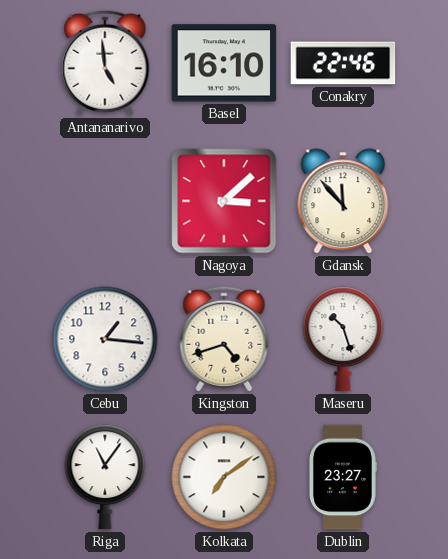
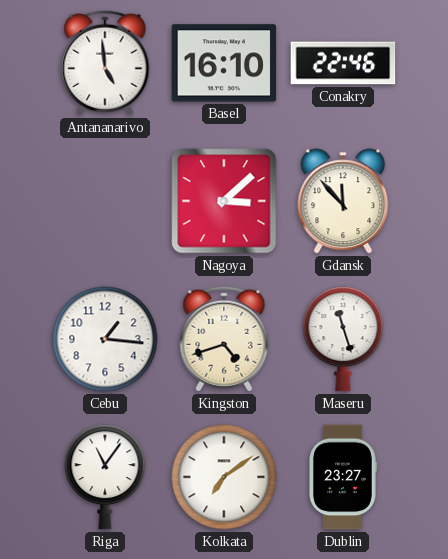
Maseru: 10:27 -> 11:27
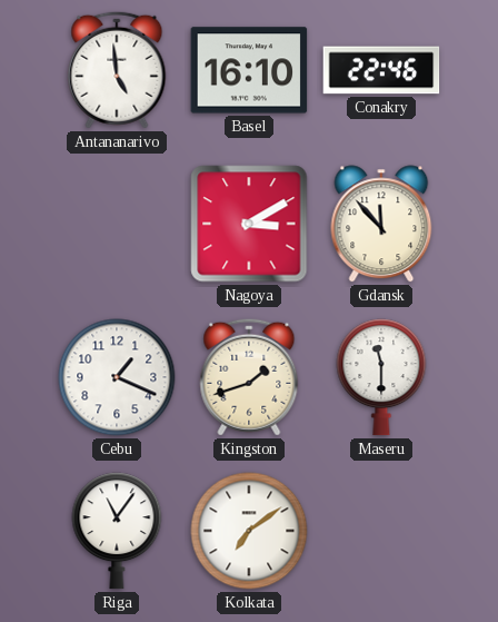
Nagoya: 3:08 -> 3:10
Cebu: 1:16 -> 1:19
Kingston: 4:42 -> 1:42
Maseru: 11:27 -> 11:30
Dublin: 23:27 -> none
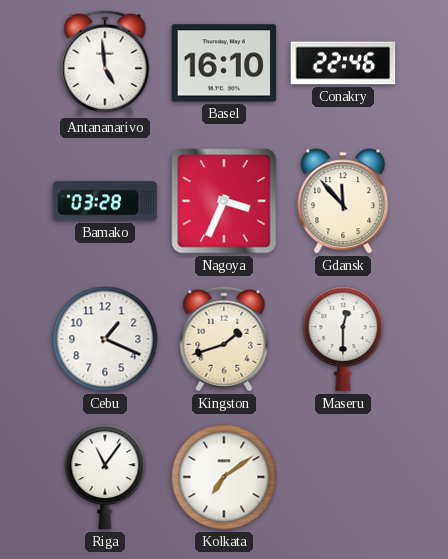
Bamako: none -> 03:28
Nagoya: 3:10 -> 3:34
Maseru: 11:30 -> 12:30
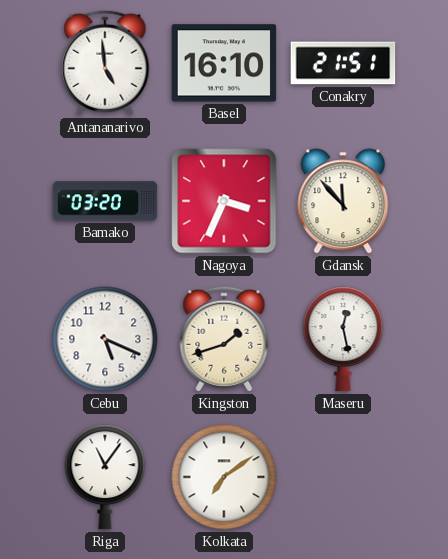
Conakry: 22:46 -> 21:51
Bamako: 03:28 -> 03:20
Cebu: 1:19 -> 5:19
Maseru: 12:30 -> 12:28
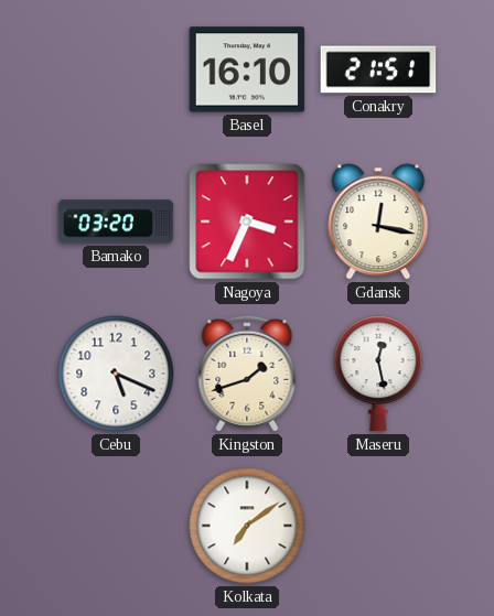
Antananarivo: 4:59 -> none
Gdansk: 11:53 -> 12:17
Riga: 11:06 -> none
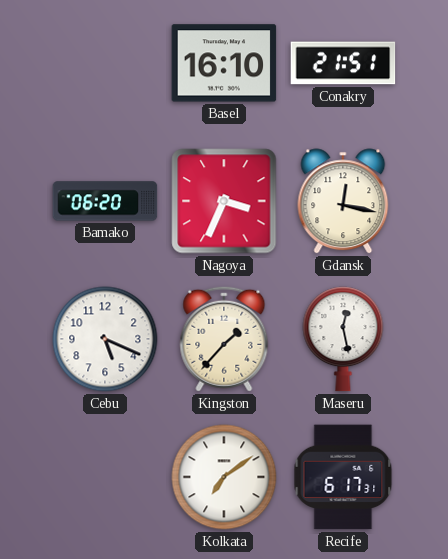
Bamako: 03:20 -> 06:20
Kingston: 1:42 -> 1:37
Recife: none -> 6:17
